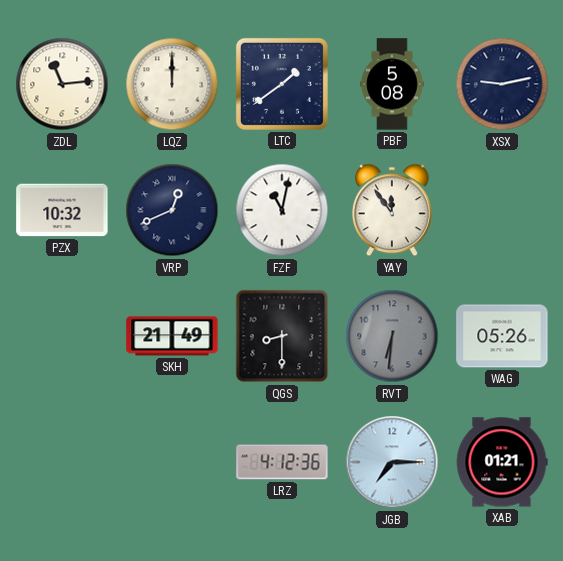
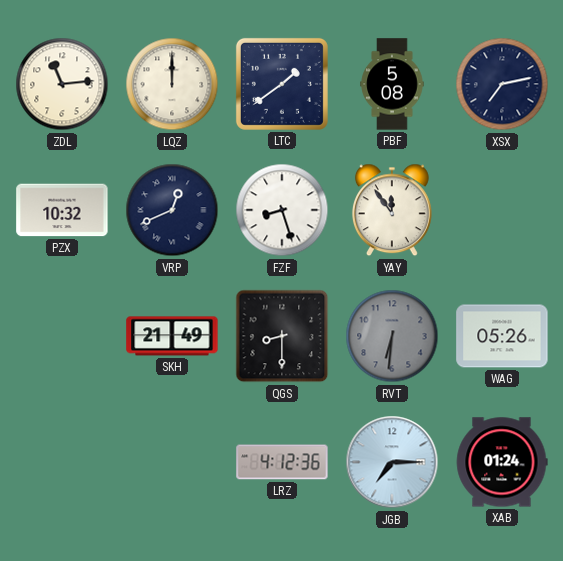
XSX: 9:13 -> 7:13
FZF: 11:02 -> 8:27
XAB: 01:21 -> 01:24
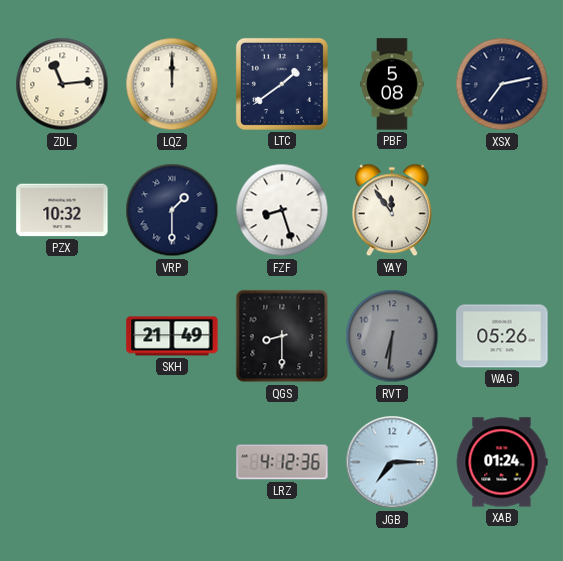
VRP: 12:41 -> 1:30
